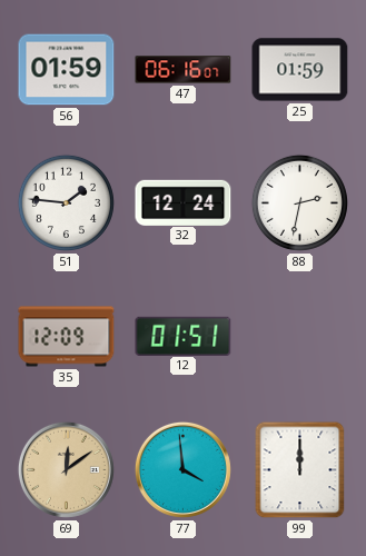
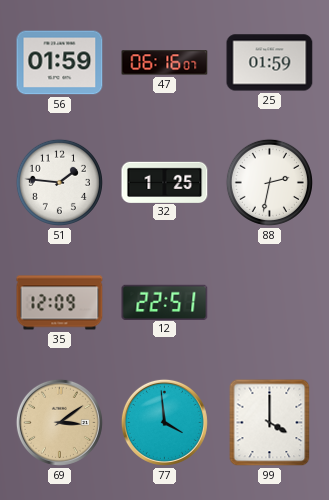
32: 12:24 -> 1:25
12: 01:51 -> 22:51
69: 12:09 -> 3:09
99: 12:00 -> 4:00
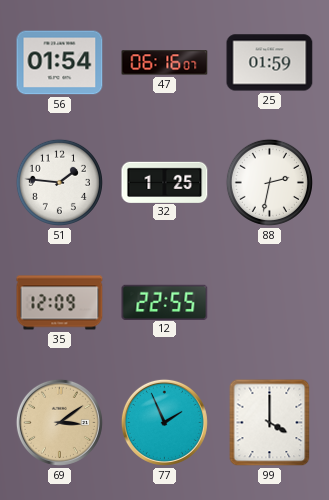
56: 01:59 -> 01:54
12: 22:51 -> 22:55
77: 3:59 -> 1:56
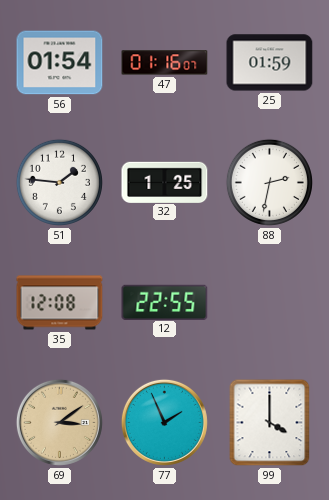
47: 06:16 -> 01:16
35: 12:09 -> 12:08
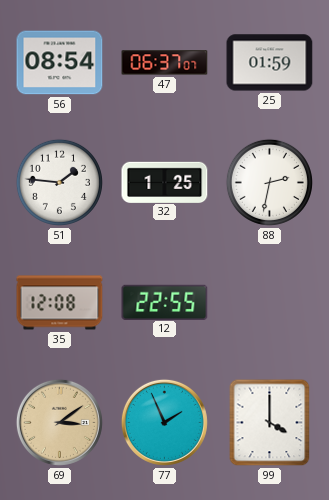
56: 01:54 -> 08:54
47: 01:16 -> 06:37
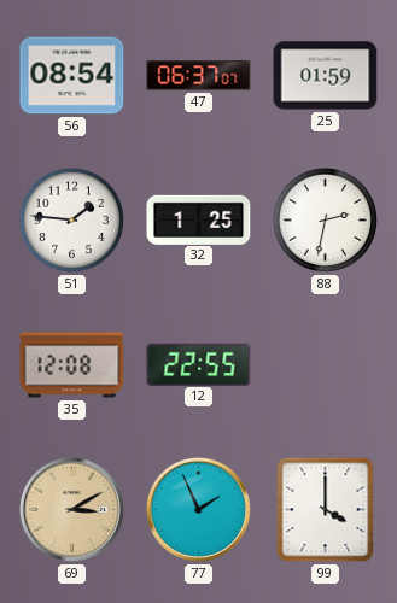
69: 3:09 -> 3:10
